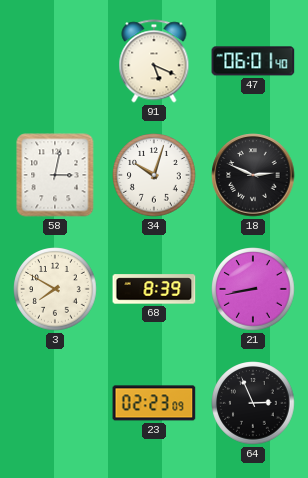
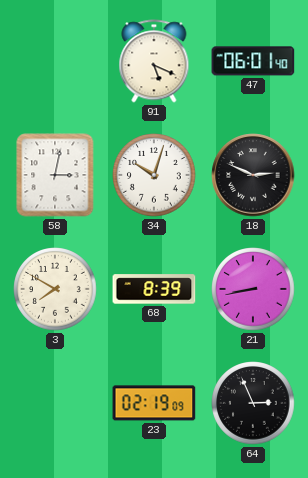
23: 02:23 -> 02:19
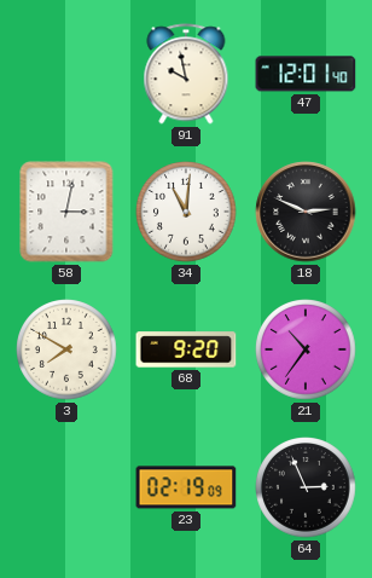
91: 5:19 -> 9:58
47: 06:01 -> 12:01
34: 10:03 -> 11:01
68: 8:39 -> 9:20
21: 8:43 -> 10:36
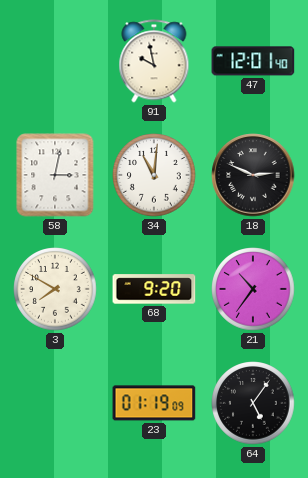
23: 02:19 -> 01:19
64: 2:56 -> 5:06
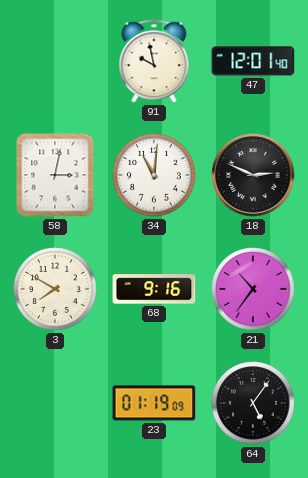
68: 9:20 -> 9:16
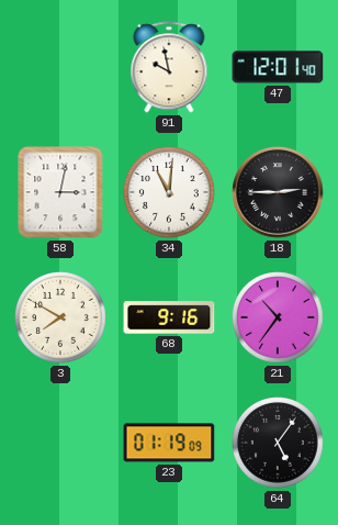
18: 2:49 -> 2:45
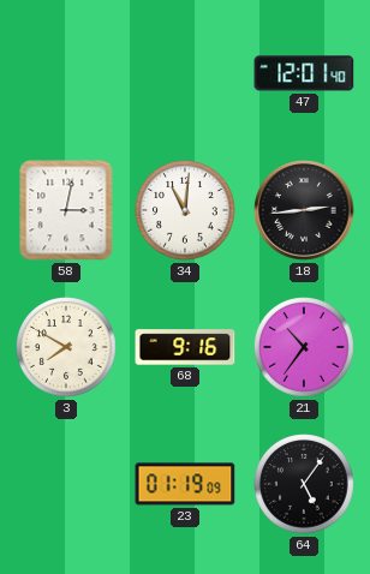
91: 9:58 -> none
18: 2:45 -> 2:44
